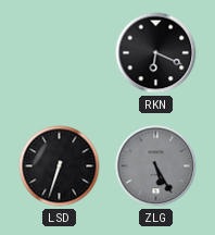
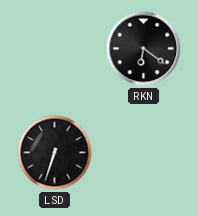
RKN: 6:19 -> 6:21
ZLG: 5:25 -> none
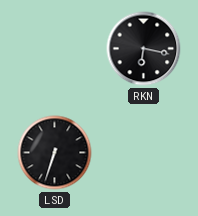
RKN: 6:21 -> 6:17
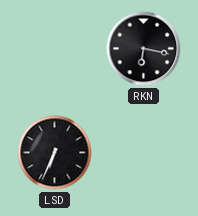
LSD: 6:33 -> 6:34
